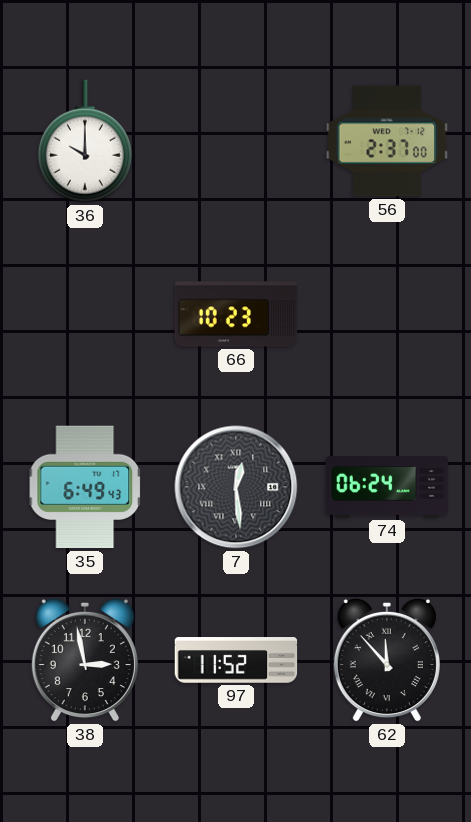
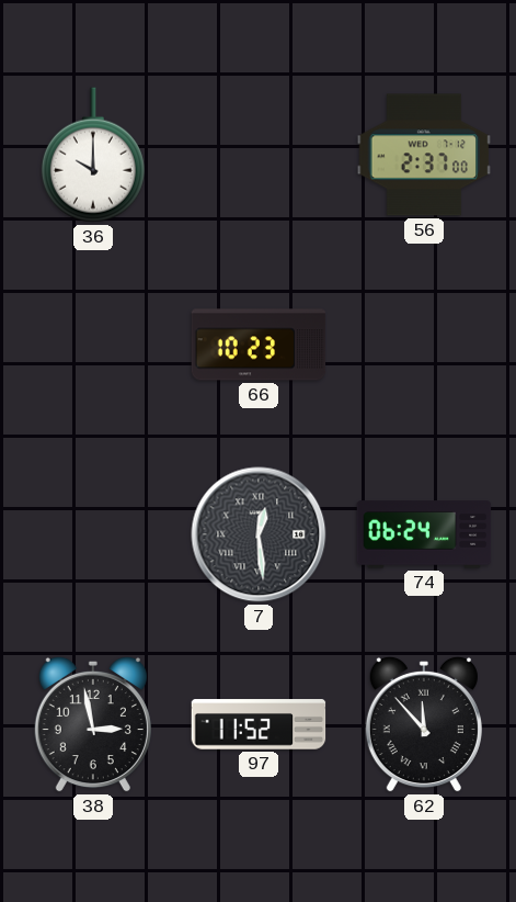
35: 6:49 -> none
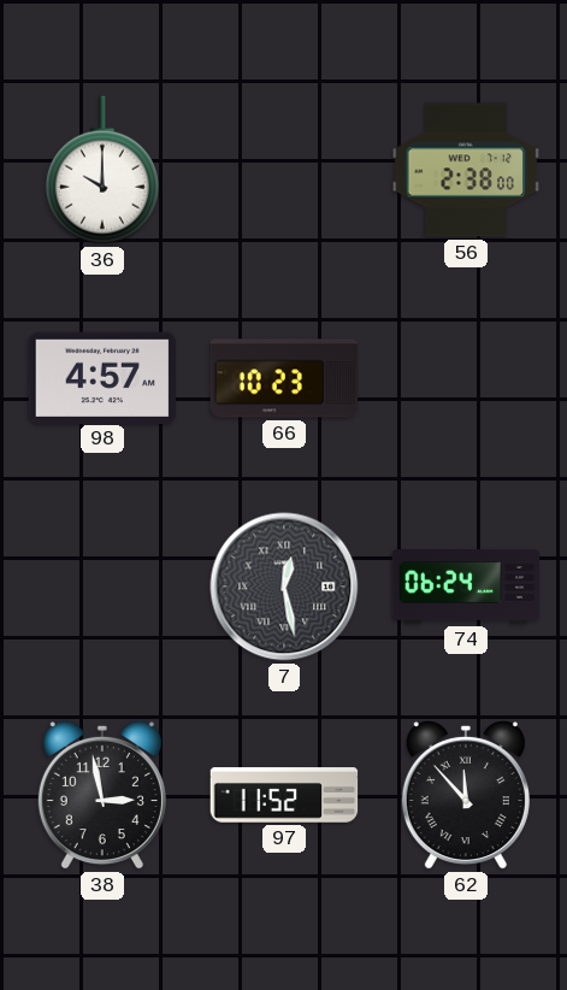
56: 2:37 -> 2:38
98: none -> 4:57
7: 12:29 -> 12:28
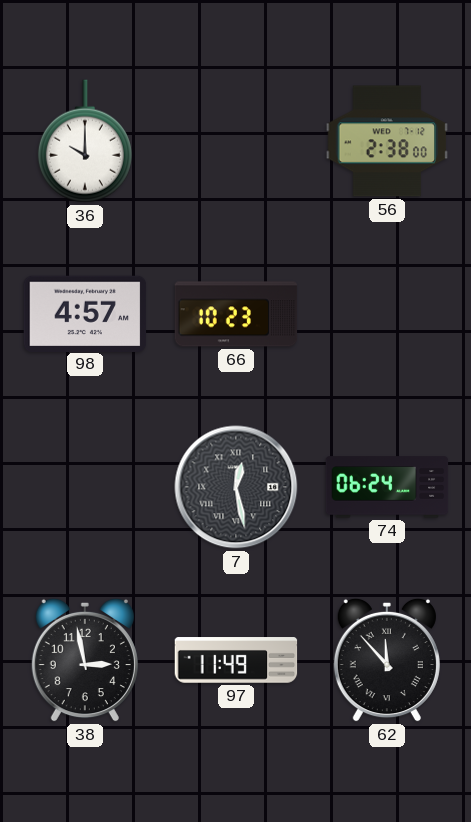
97: 11:52 -> 11:49
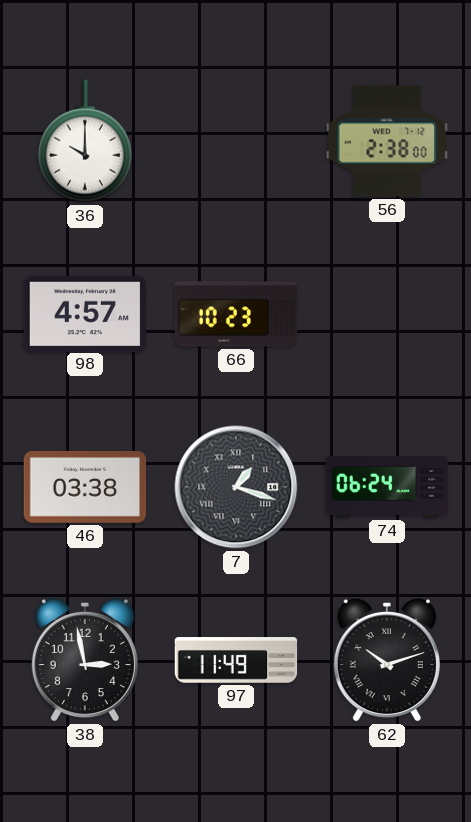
46: none -> 03:38
7: 12:28 -> 1:18
62: 11:53 -> 10:12
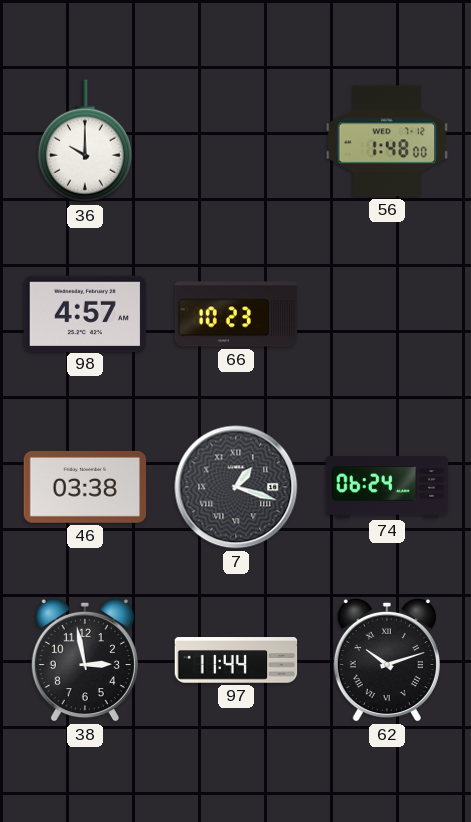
56: 2:38 -> 1:48
97: 11:49 -> 11:44
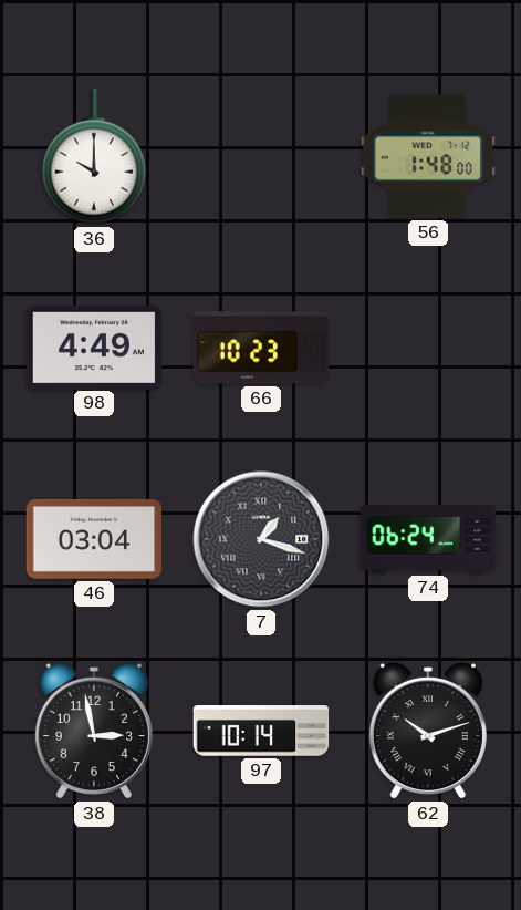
98: 4:57 -> 4:49
46: 03:38 -> 03:04
97: 11:44 -> 10:14
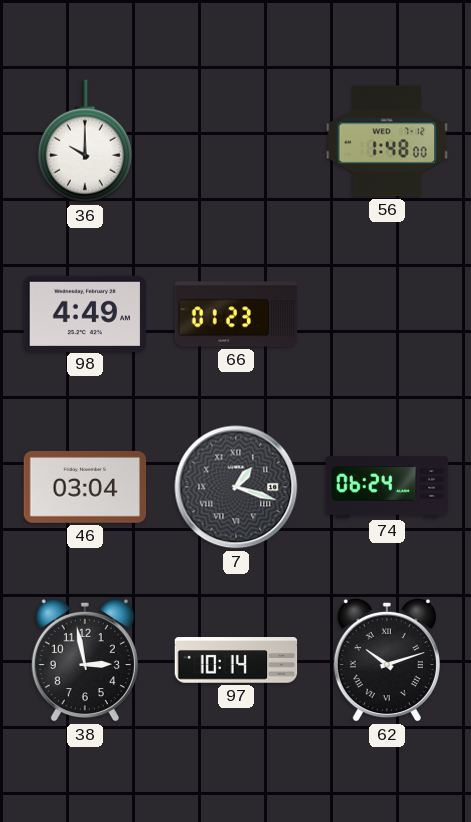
66: 10:23 -> 01:23
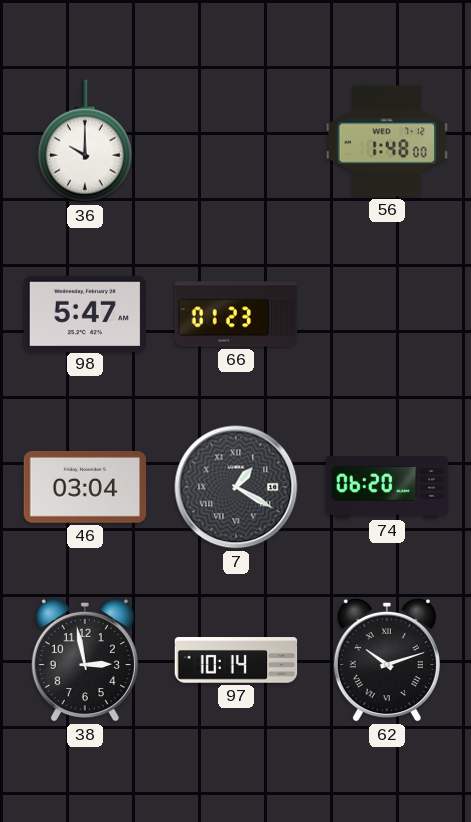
98: 4:49 -> 5:47
7: 1:18 -> 1:20
74: 06:24 -> 06:20
